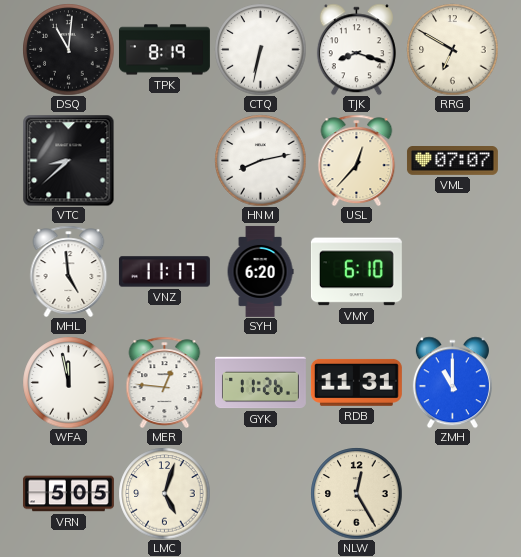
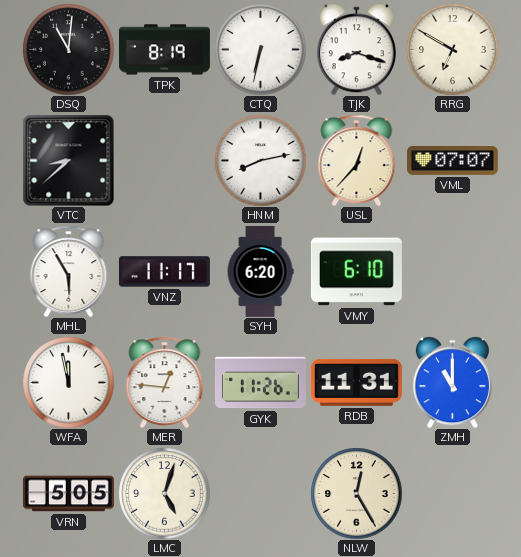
MHL: 4:59 -> 5:55
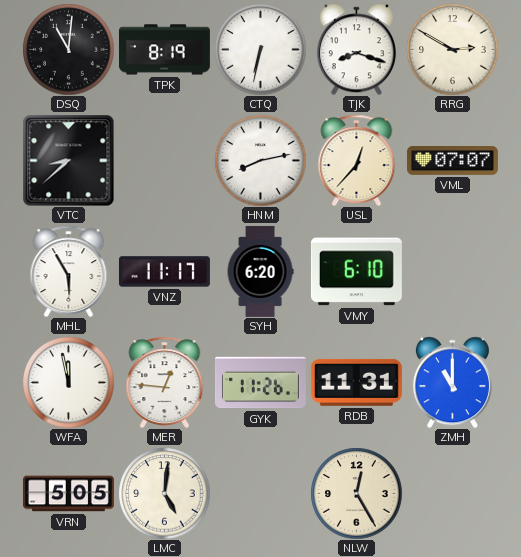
RRG: 6:50 -> 2:50
LMC: 5:03 -> 5:01
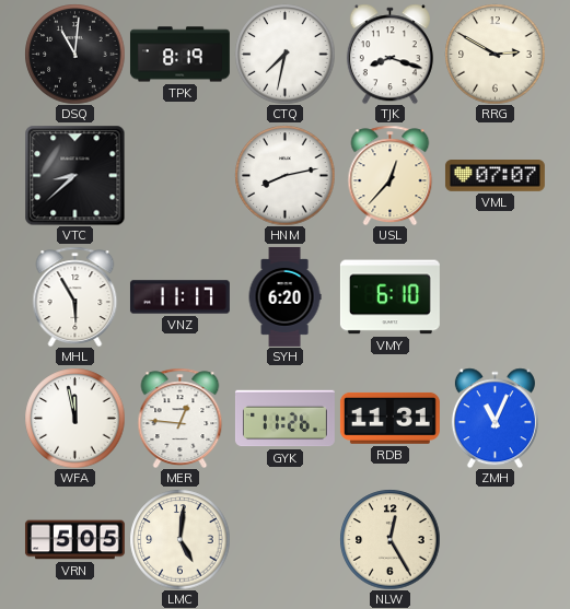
CTQ: 6:32 -> 7:32
ZMH: 11:00 -> 11:04
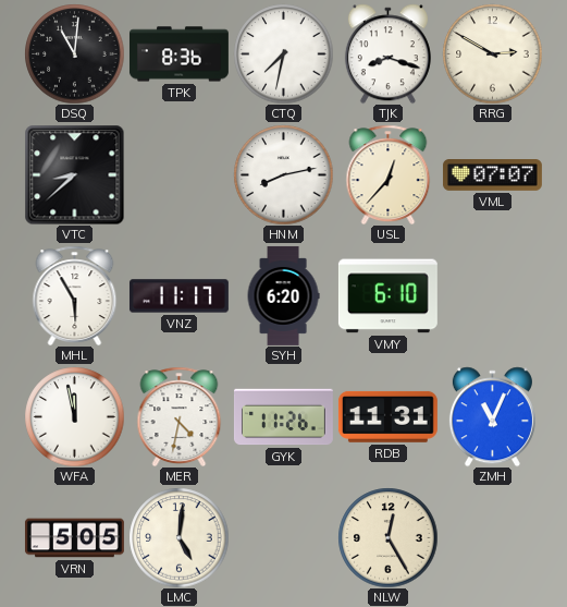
TPK: 8:19 -> 8:36
MER: 12:46 -> 4:32
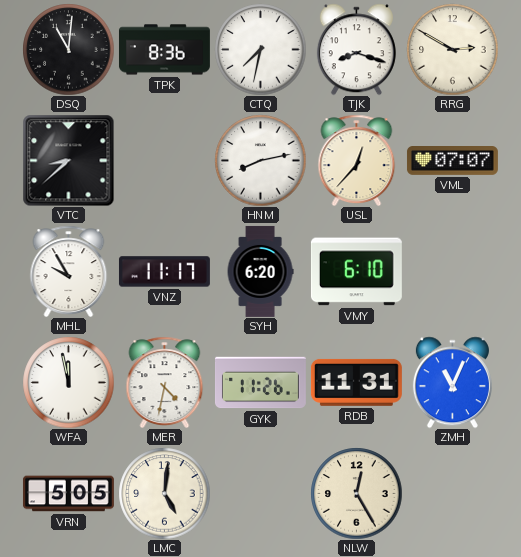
MHL: 5:55 -> 9:55
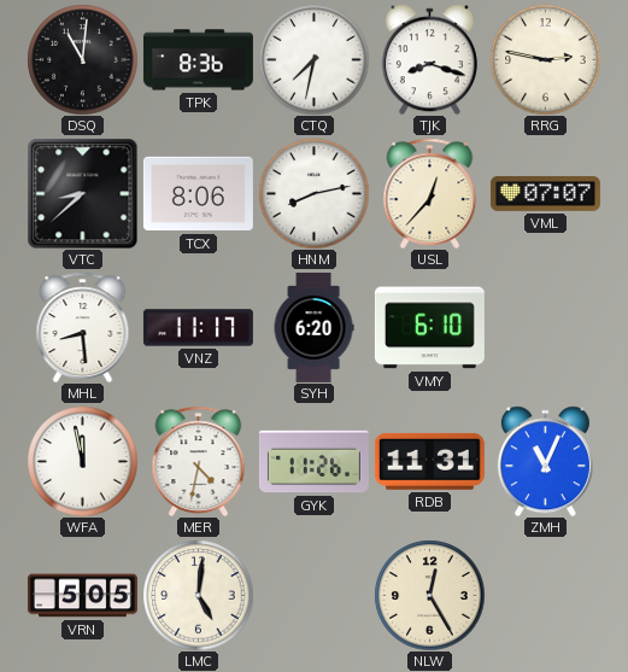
RRG: 2:50 -> 2:47
TCX: none -> 8:06
MHL: 9:55 -> 8:29
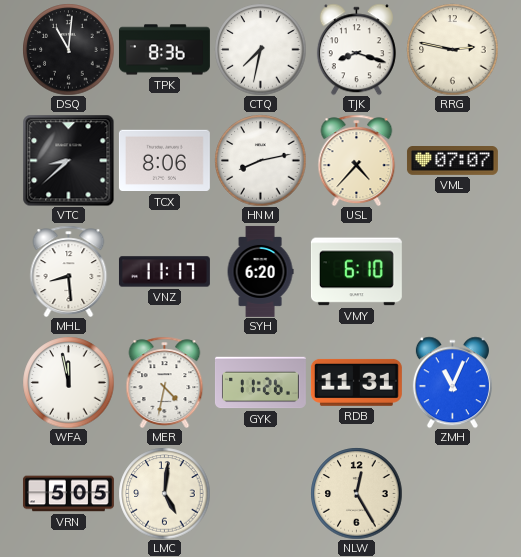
USL: 12:37 -> 4:37
